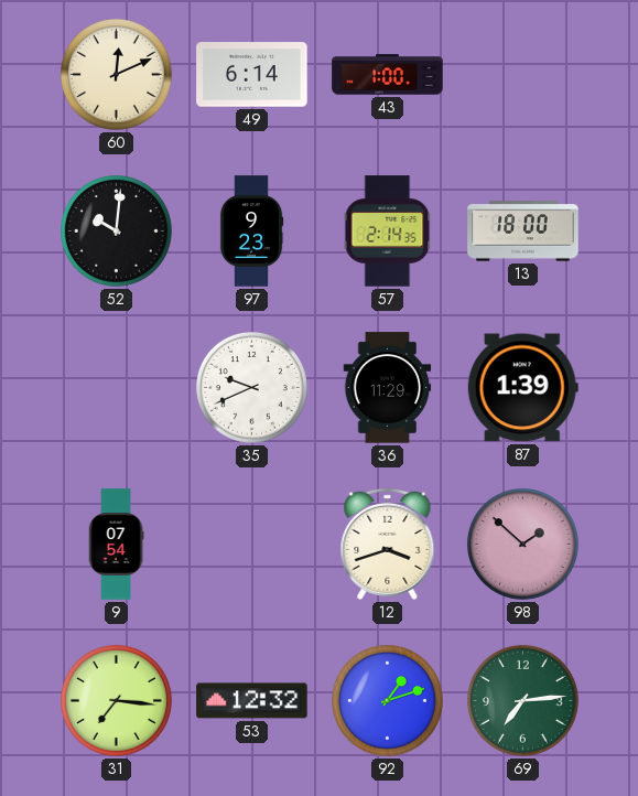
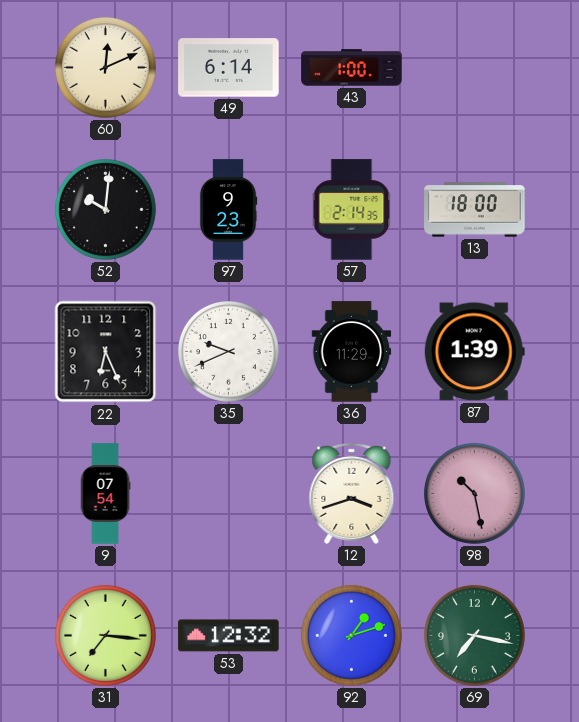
22: none -> 6:26
98: 1:52 -> 10:28
69: 7:14 -> 7:17
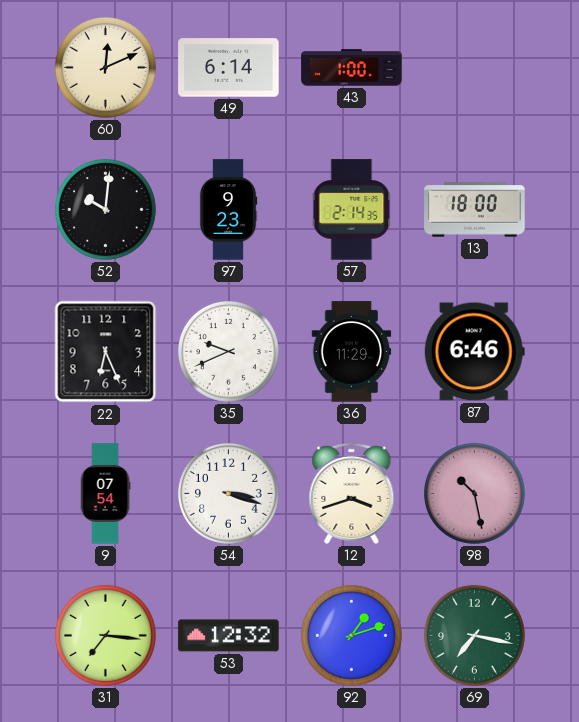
87: 1:39 -> 6:46
54: none -> 3:18
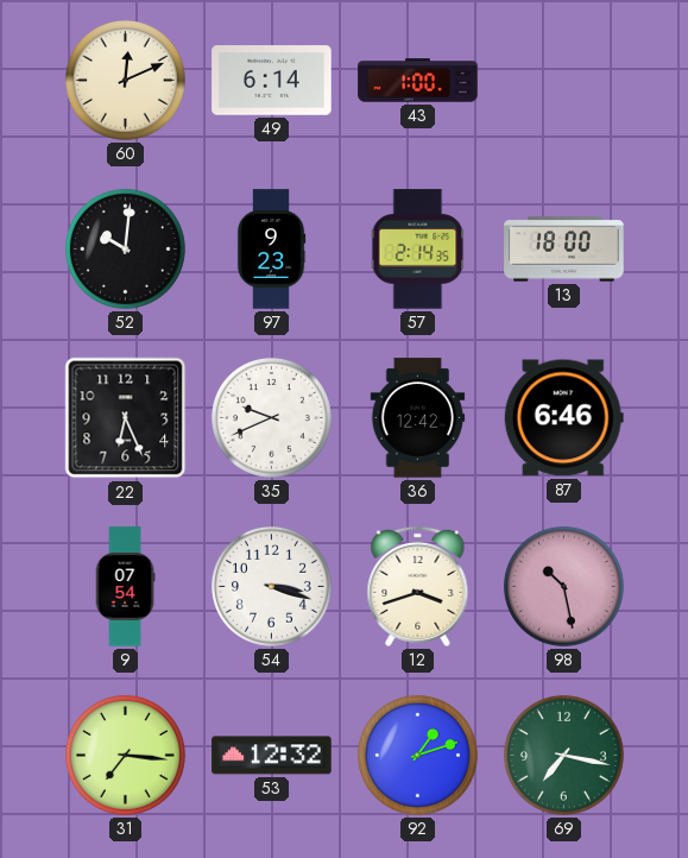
36: 11:29 -> 12:42
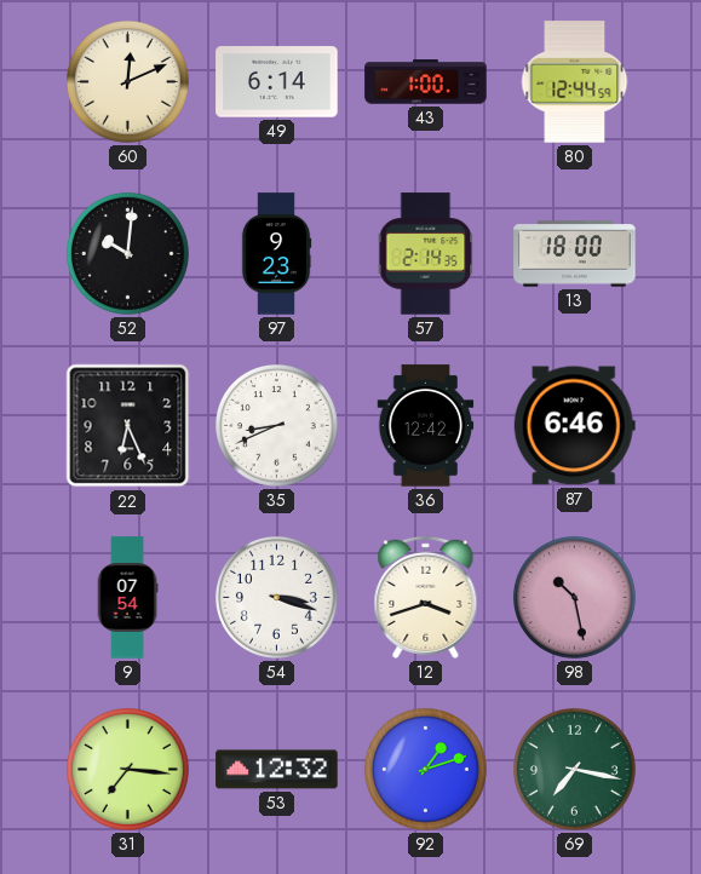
80: none -> 12:44
35: 9:41 -> 8:41
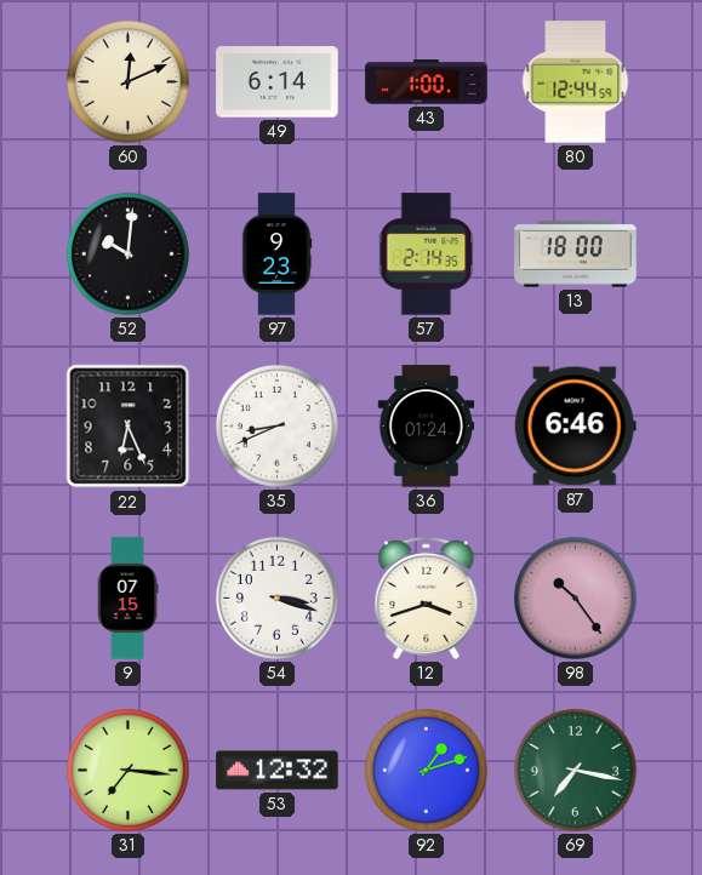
36: 12:42 -> 01:24
9: 07:54 -> 07:15
98: 10:28 -> 10:24
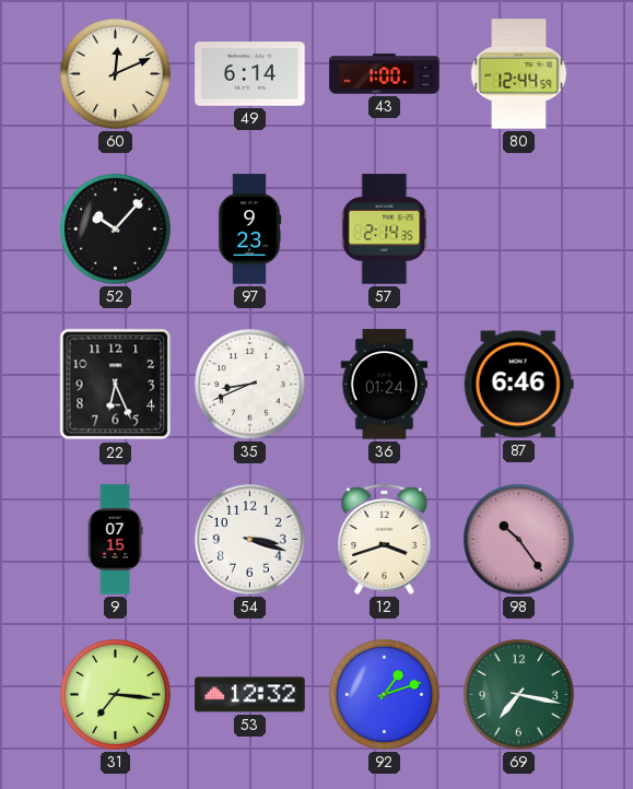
52: 10:01 -> 10:07
13: 18:00 -> none
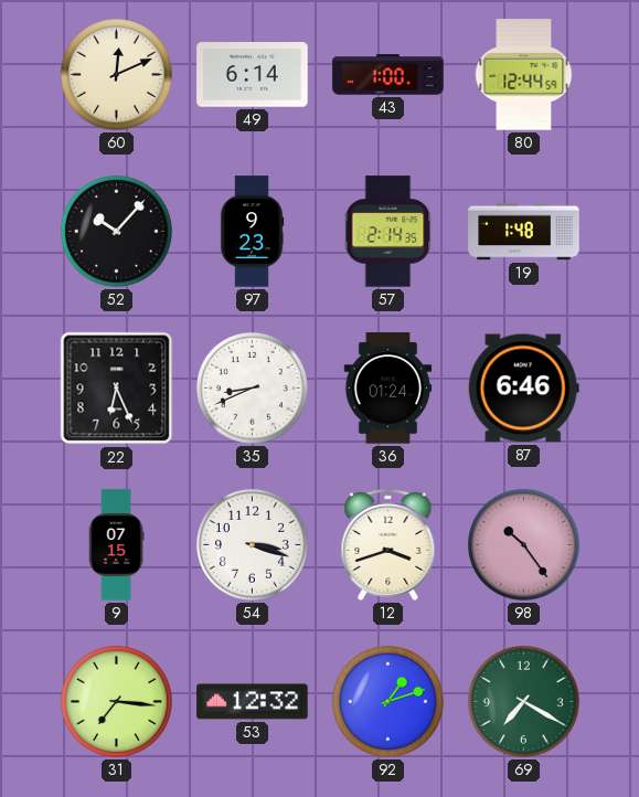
19: none -> 1:48
69: 7:17 -> 7:20
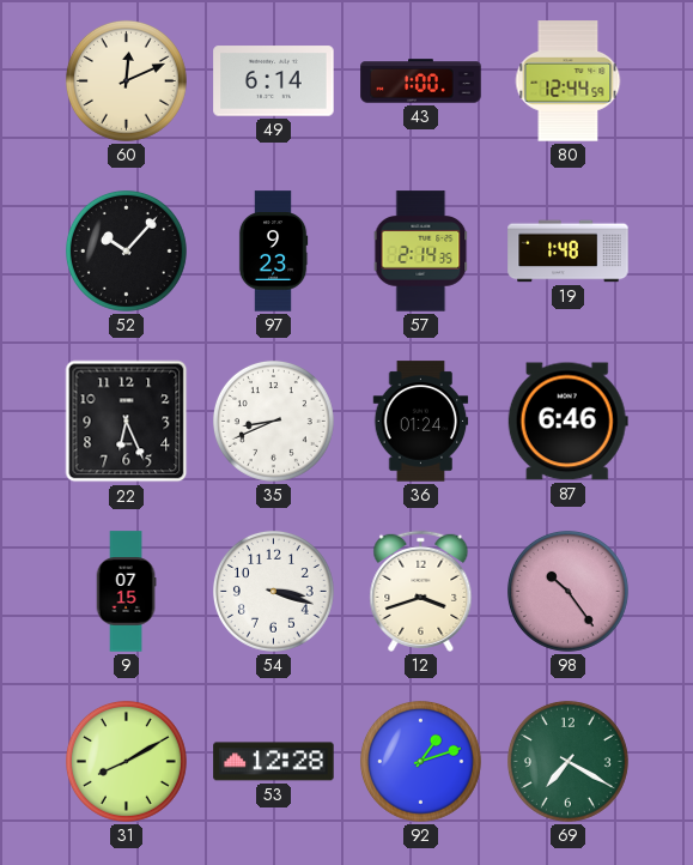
31: 7:16 -> 8:10
53: 12:32 -> 12:28
